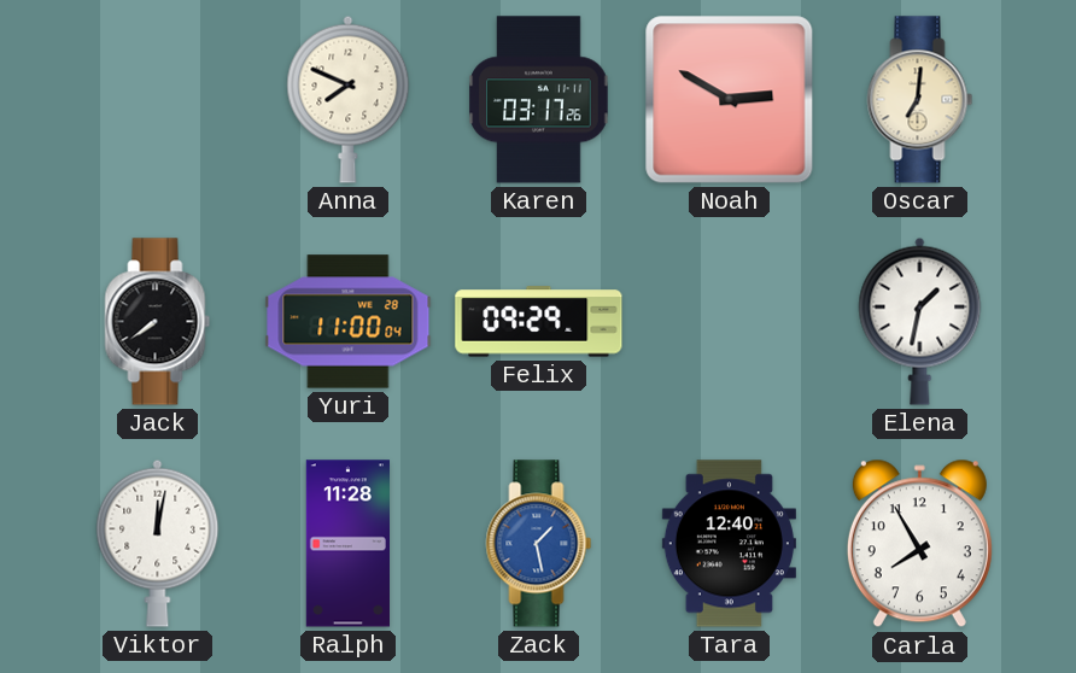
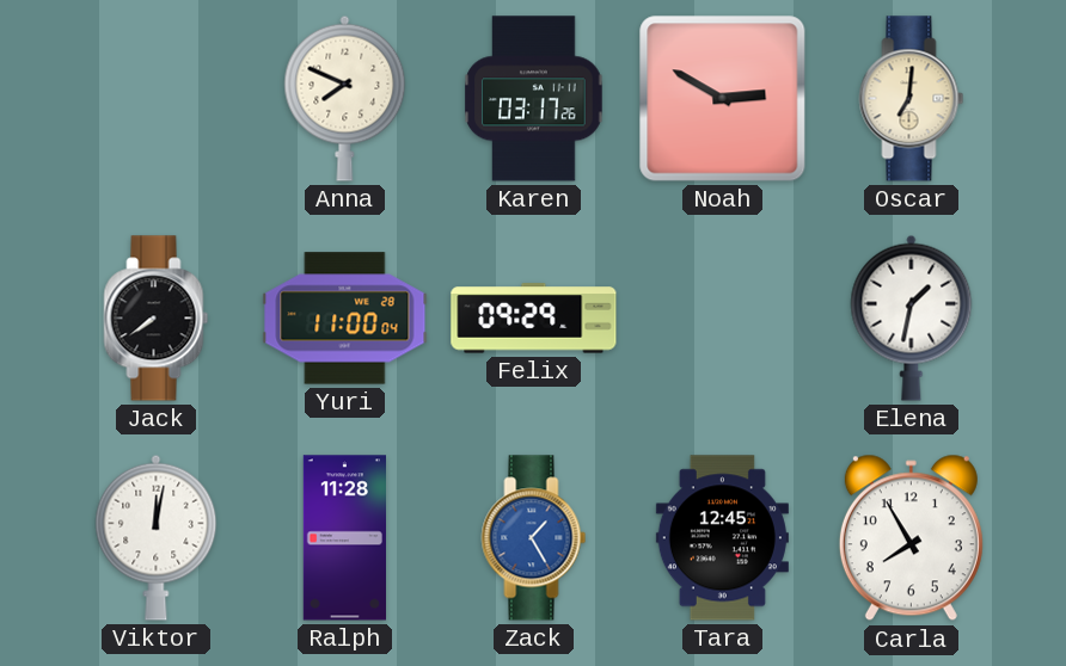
Zack: 1:28 -> 1:25
Tara: 12:40 -> 12:45
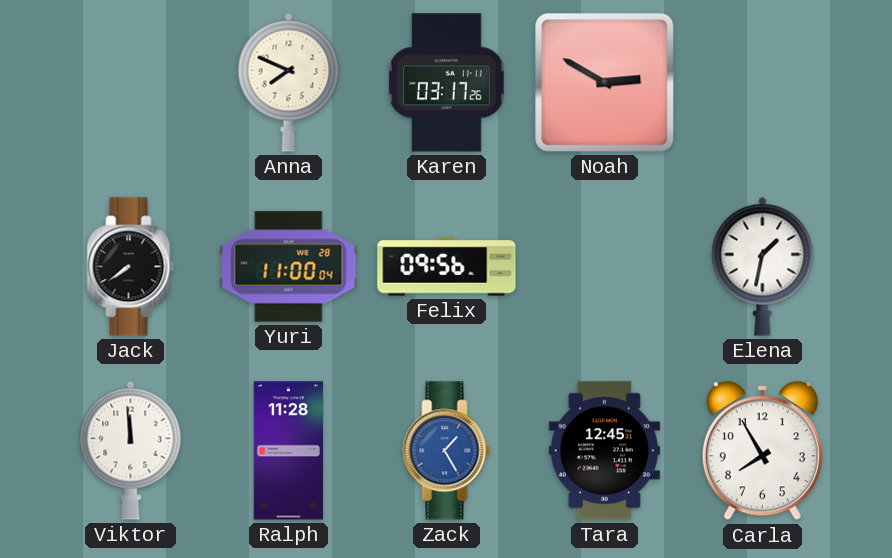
Oscar: 7:01 -> none
Felix: 09:29 -> 09:56
Viktor: 12:02 -> 11:59
